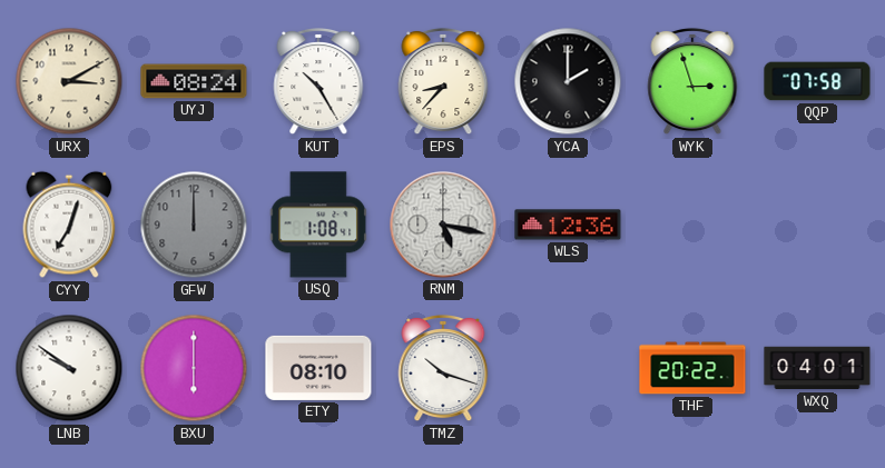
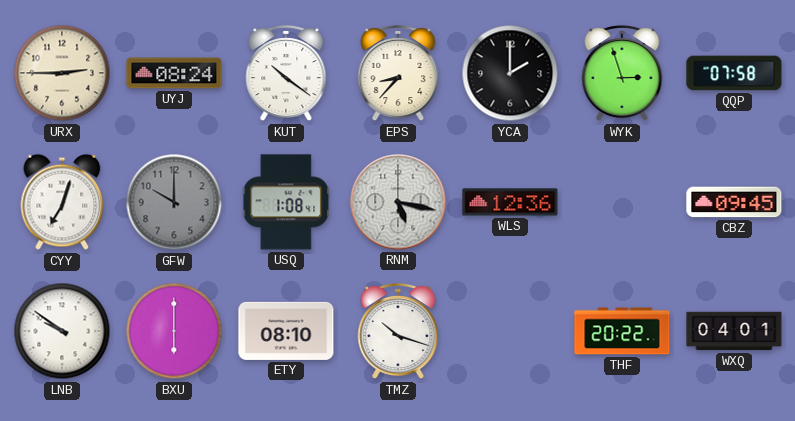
URX: 3:10 -> 2:45
KUT: 10:25 -> 10:21
GFW: 12:00 -> 10:00
CBZ: none -> 09:45
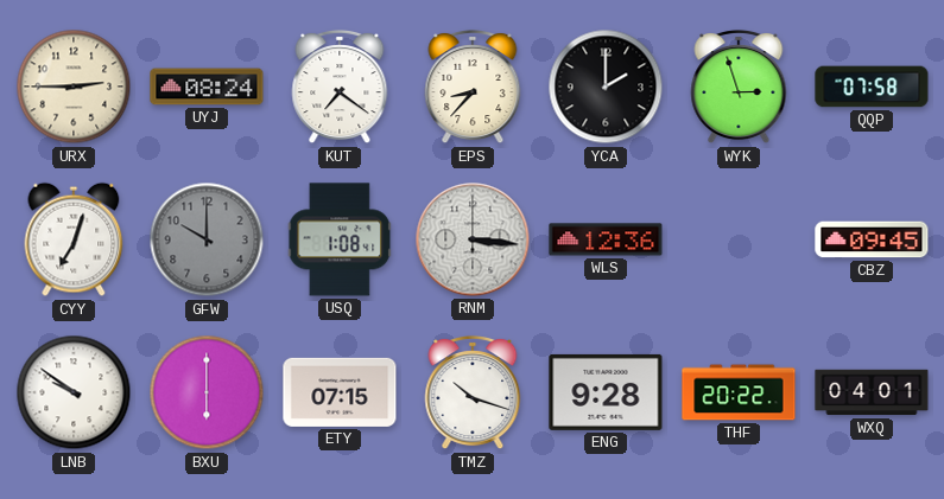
KUT: 10:21 -> 7:21
RNM: 5:17 -> 3:16
ETY: 08:10 -> 07:15
ENG: none -> 9:28
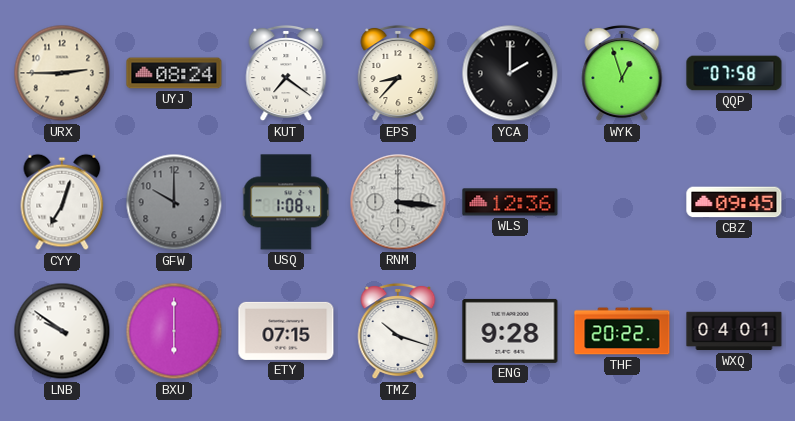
WYK: 2:57 -> 12:57
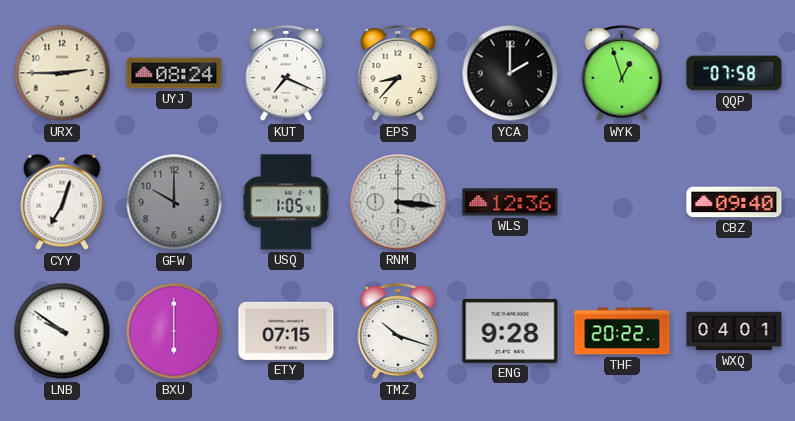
KUT: 7:21 -> 7:19
USQ: 1:08 -> 1:05
CBZ: 09:45 -> 09:40
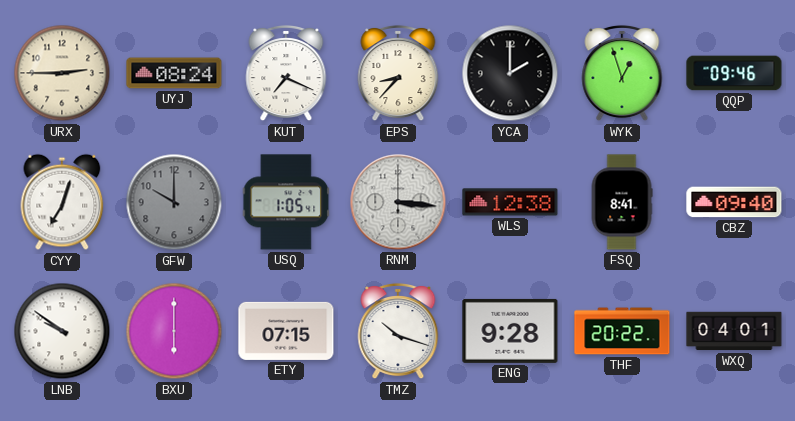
QQP: 07:58 -> 09:46
WLS: 12:36 -> 12:38
FSQ: none -> 8:41
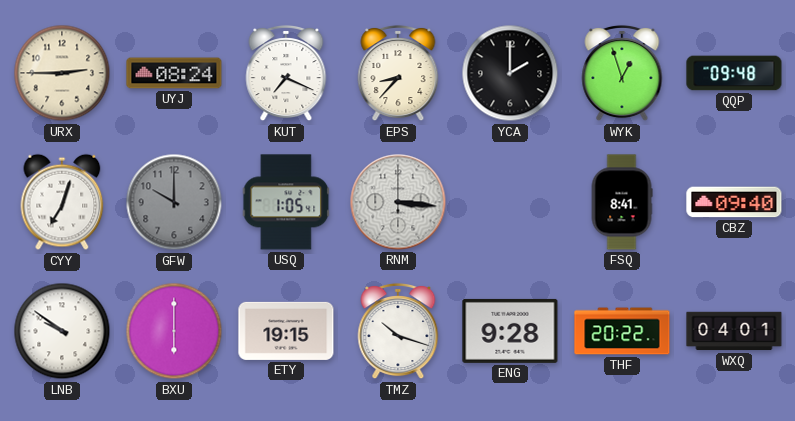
QQP: 09:46 -> 09:48
WLS: 12:38 -> none
ETY: 07:15 -> 19:15
